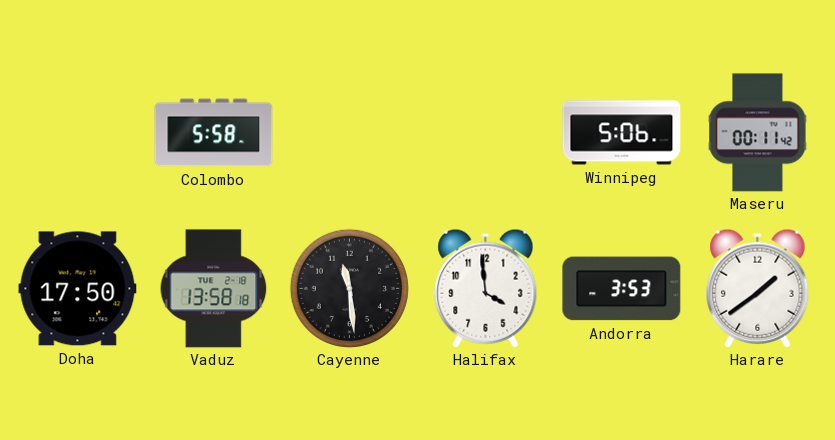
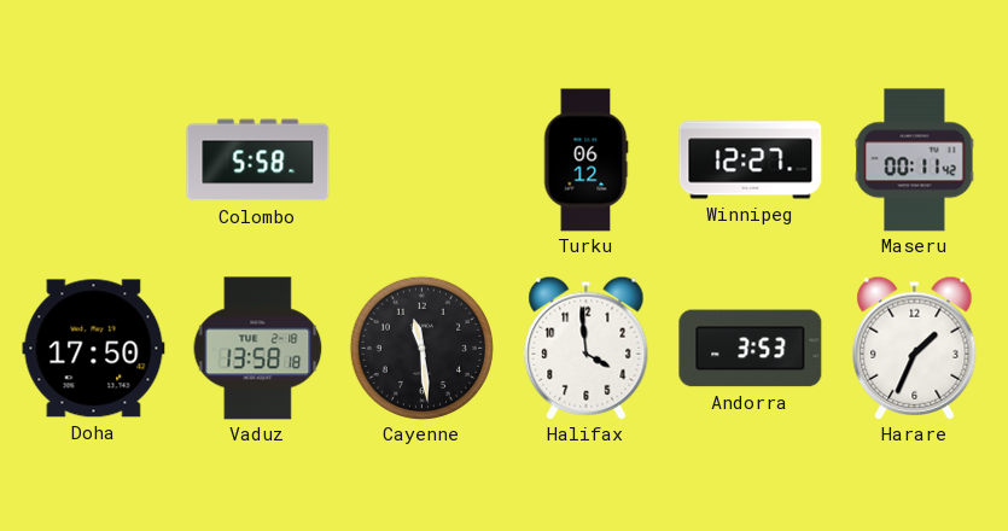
Turku: none -> 06:12
Winnipeg: 5:06 -> 12:27
Harare: 1:39 -> 1:34
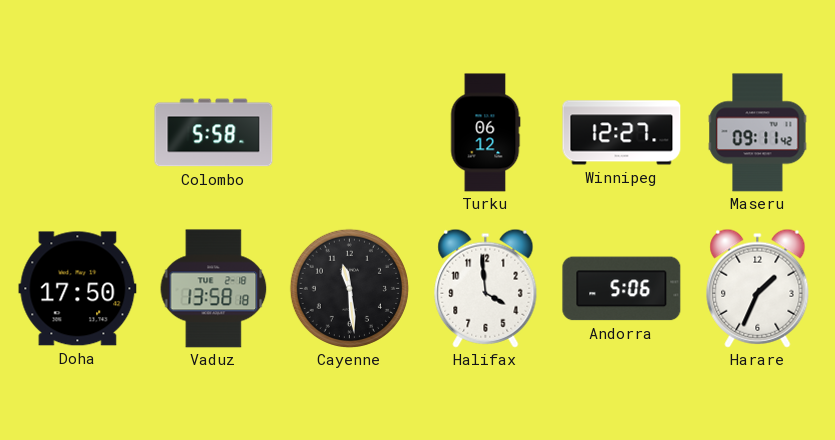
Maseru: 00:11 -> 09:11
Andorra: 3:53 -> 5:06
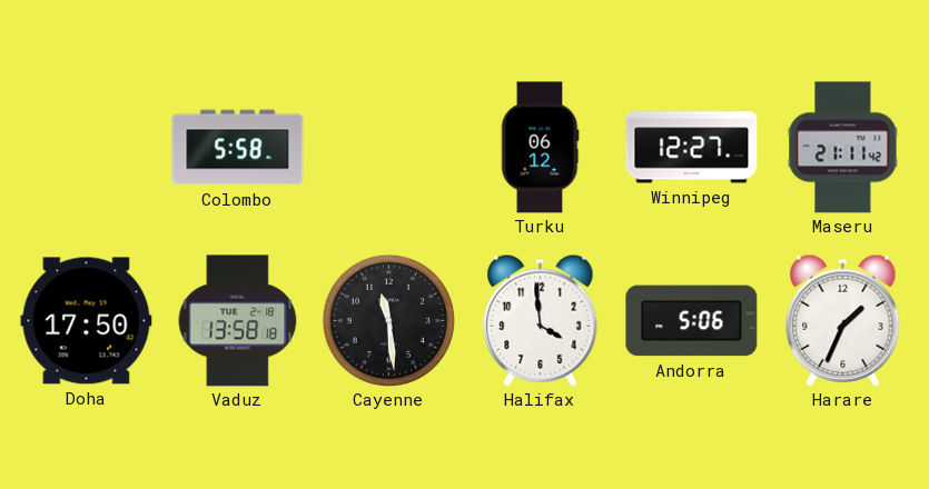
Maseru: 09:11 -> 21:11
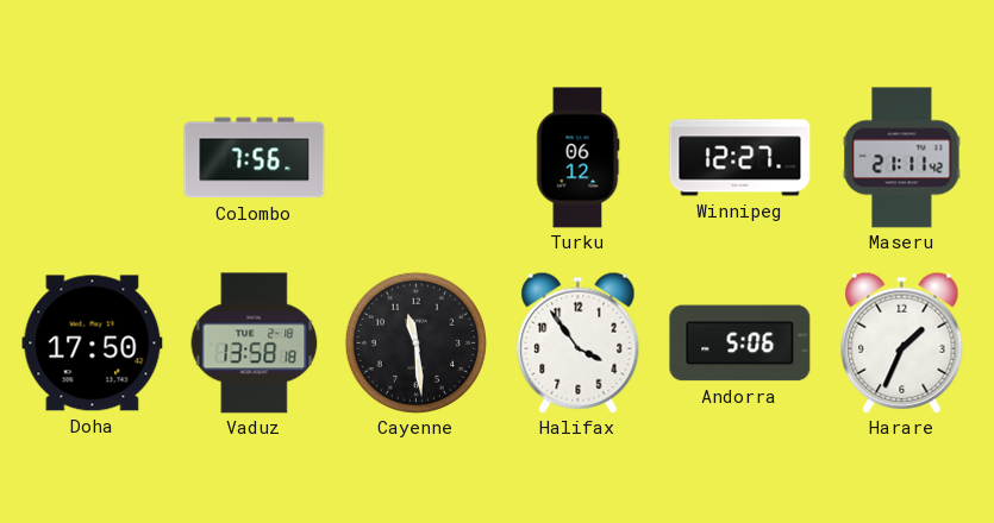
Colombo: 5:58 -> 7:56
Halifax: 3:59 -> 3:54
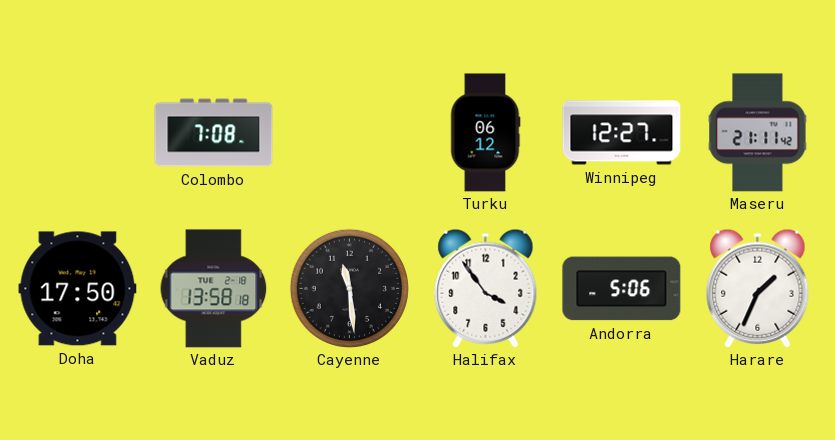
Colombo: 7:56 -> 7:08
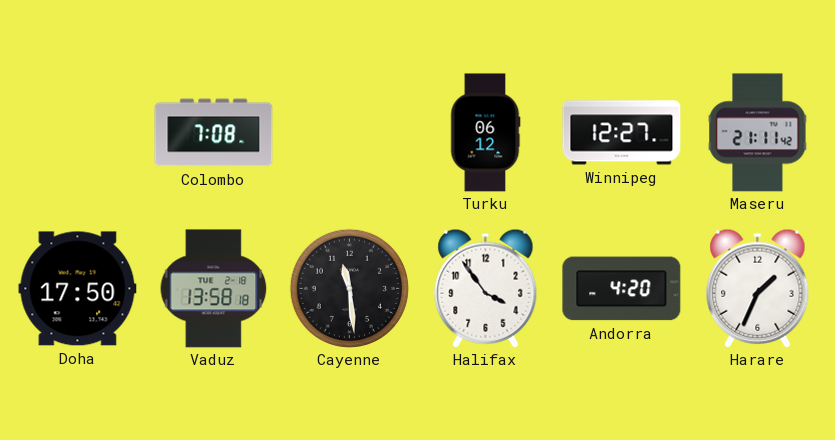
Andorra: 5:06 -> 4:20
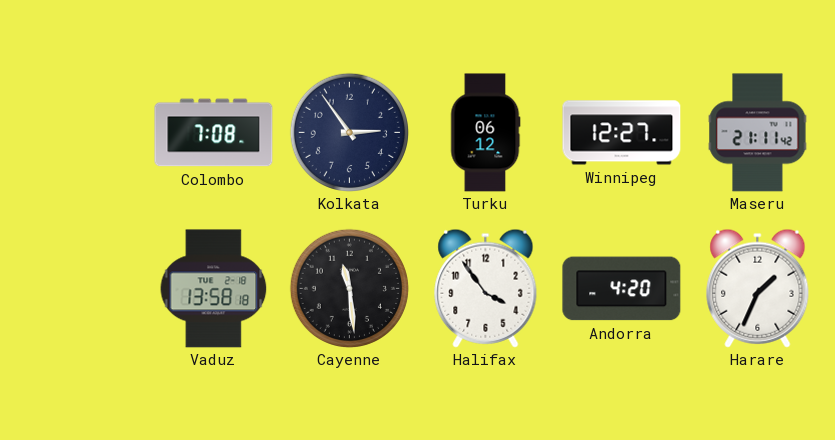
Kolkata: none -> 2:54
Doha: 17:50 -> none
